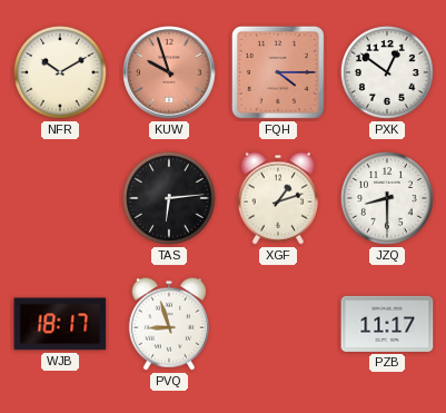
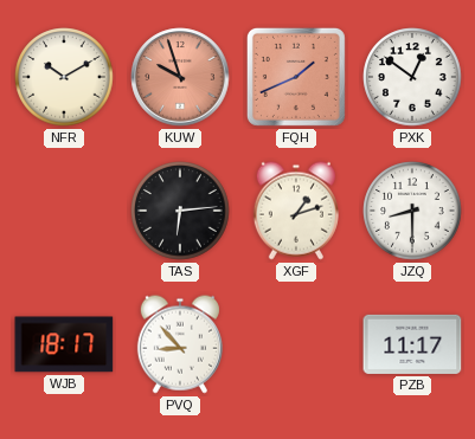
FQH: 4:15 -> 1:41
PVQ: 8:57 -> 8:53
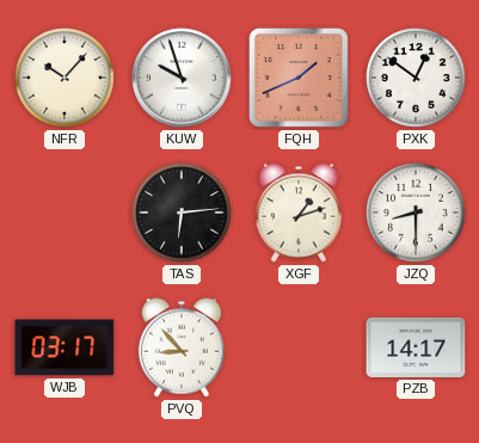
NFR: 10:10 -> 10:07
KUW dial: salmon -> white
WJB: 18:17 -> 03:17
PZB: 11:17 -> 14:17
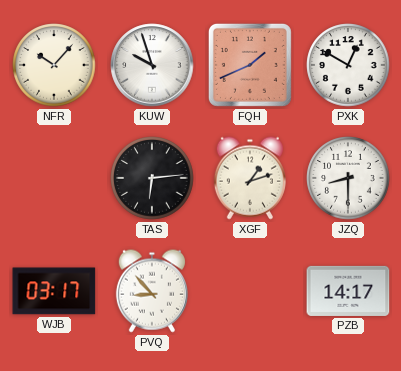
PXK: 12:51 -> 12:50
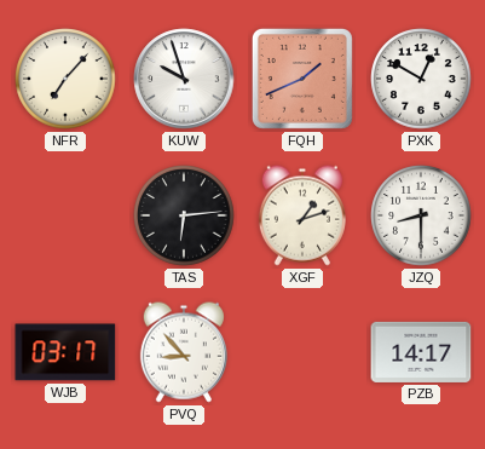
NFR: 10:07 -> 7:07
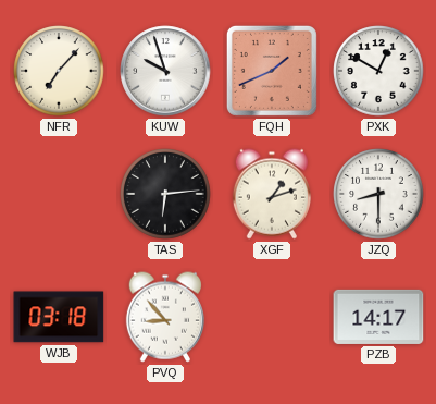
WJB: 03:17 -> 03:18
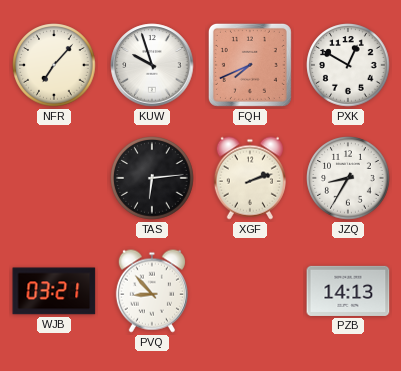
FQH: 1:41 -> 7:41
XGF: 1:12 -> 2:12
JZQ: 8:30 -> 8:35
WJB: 03:18 -> 03:21
PZB: 14:17 -> 14:13
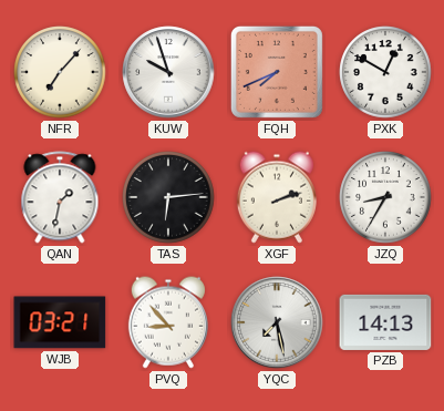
QAN: none -> 1:32
YQC: none -> 7:28
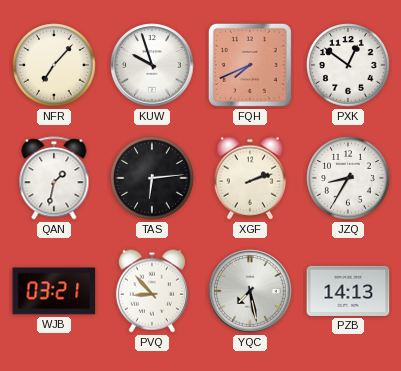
PXK: 12:50 -> 12:51
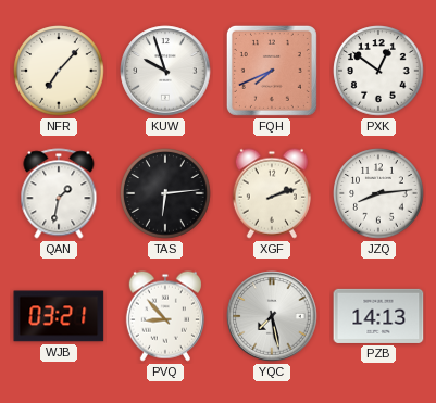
JZQ: 8:35 -> 8:14
